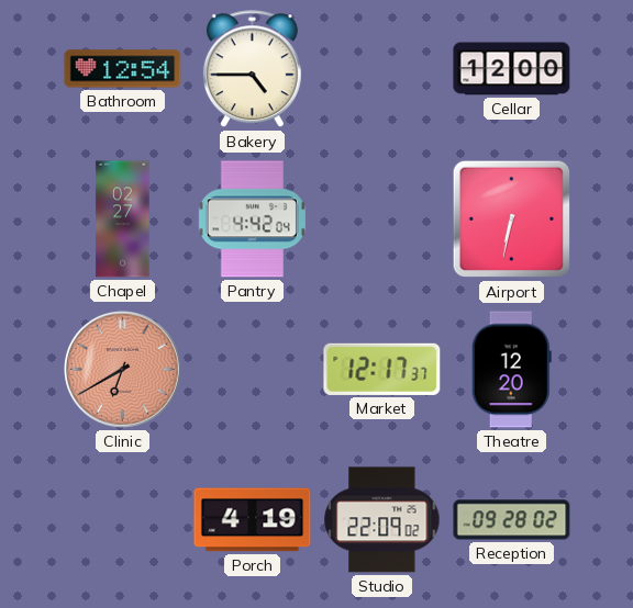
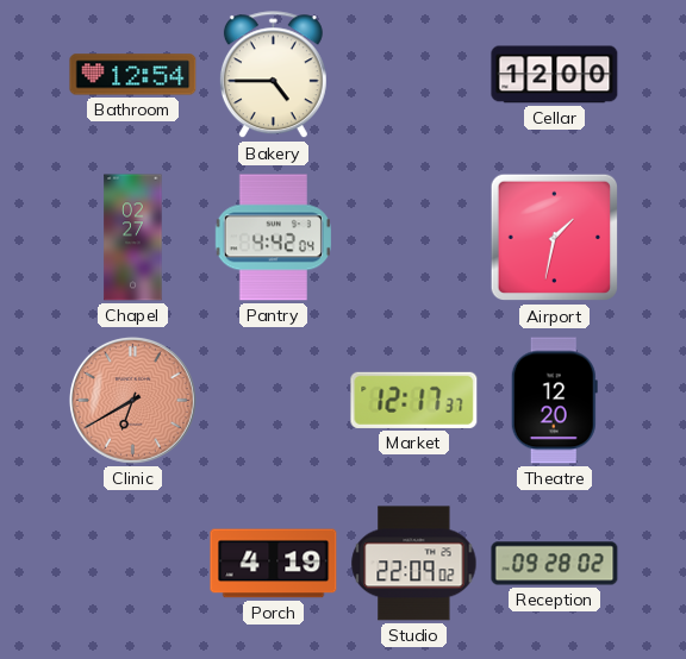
Airport: 6:32 -> 1:32
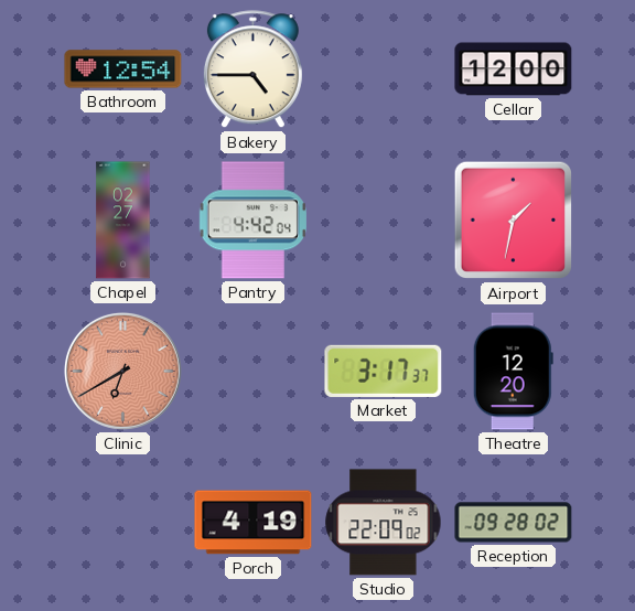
Market: 12:17 -> 3:17
